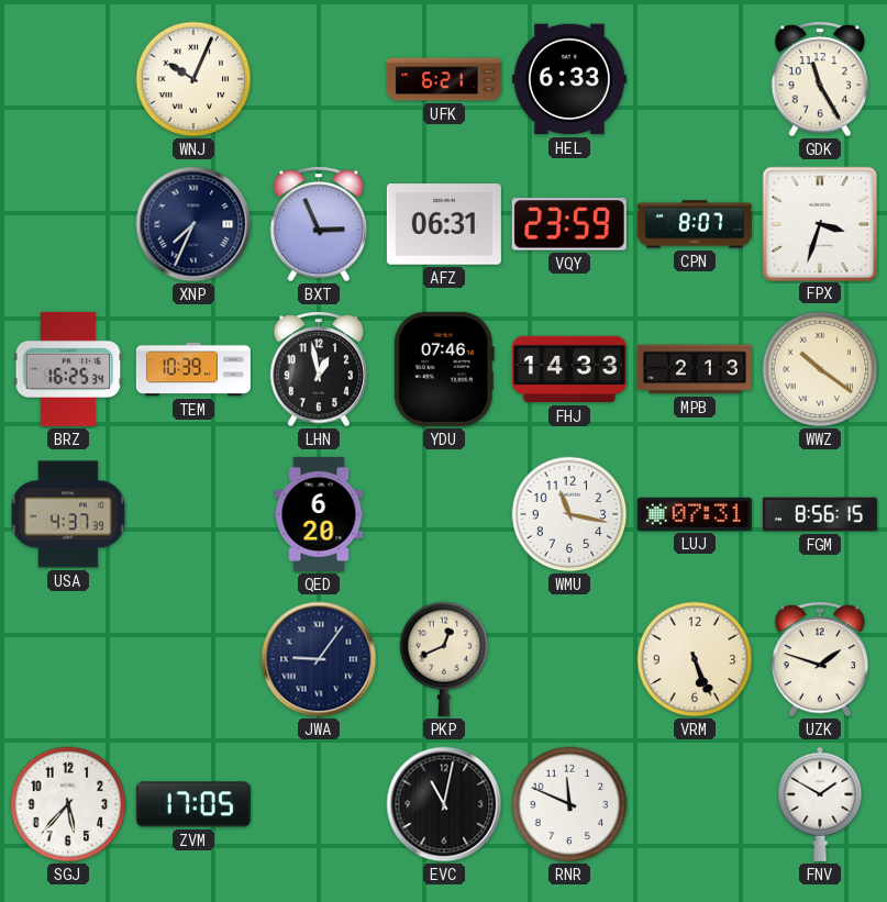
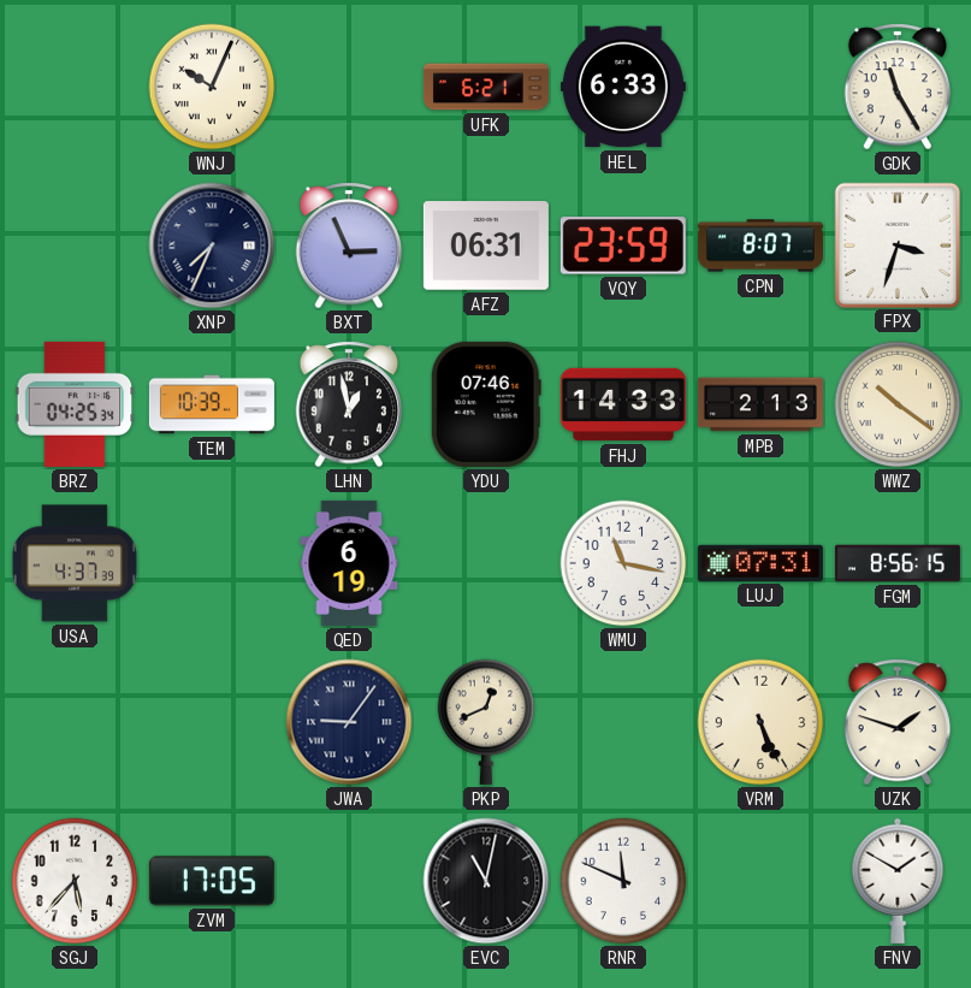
BRZ: 16:25 -> 04:25
QED: 6:20 -> 6:19
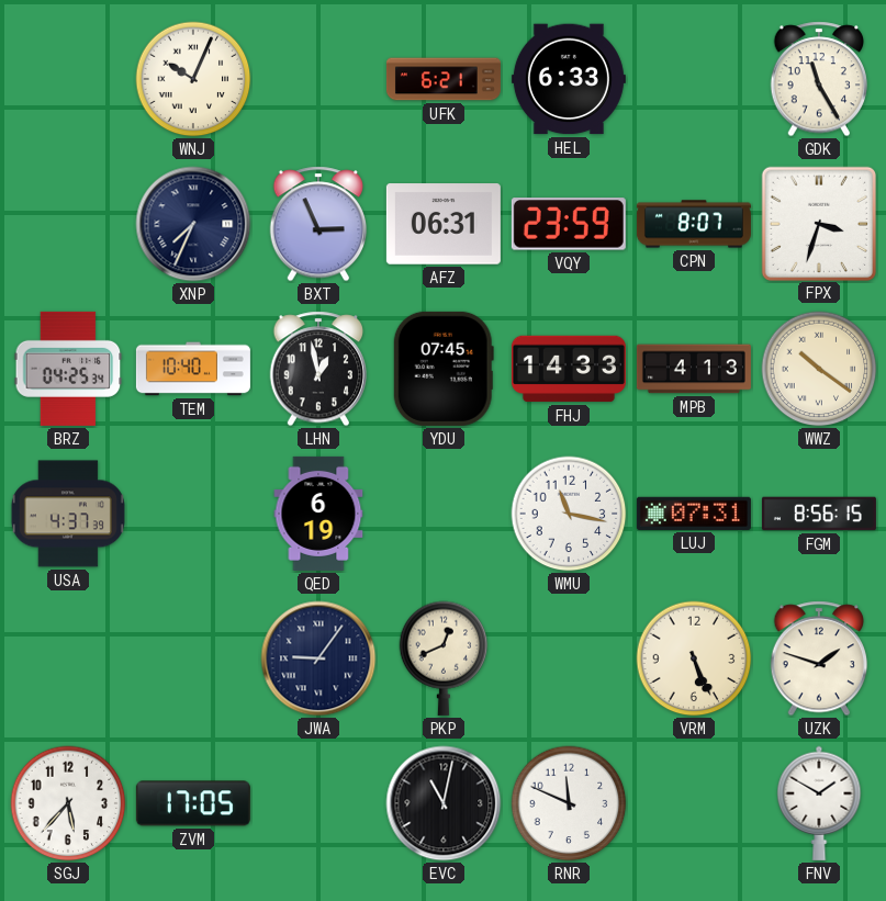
TEM: 10:39 -> 10:40
YDU: 07:46 -> 07:45
MPB: 2:13 -> 4:13
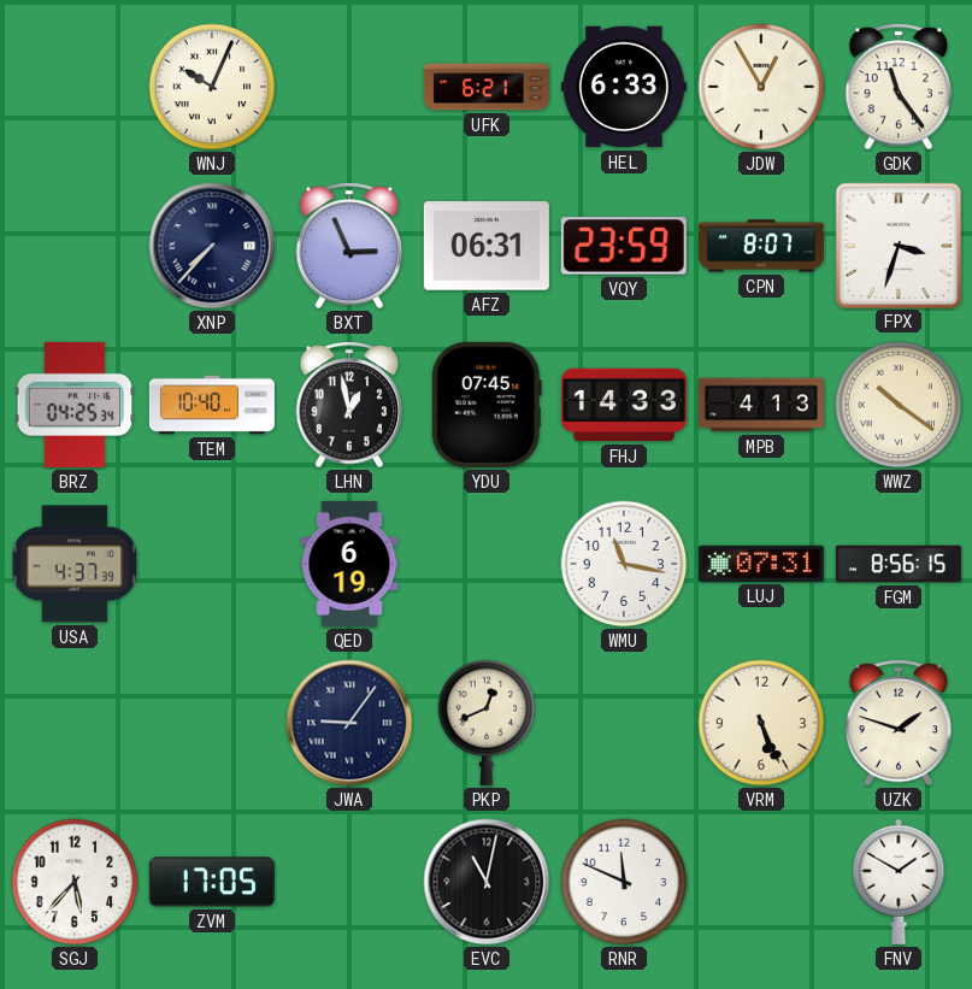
JDW: none -> 12:55
GDK: 11:25 -> 11:24
XNP: 7:34 -> 7:37
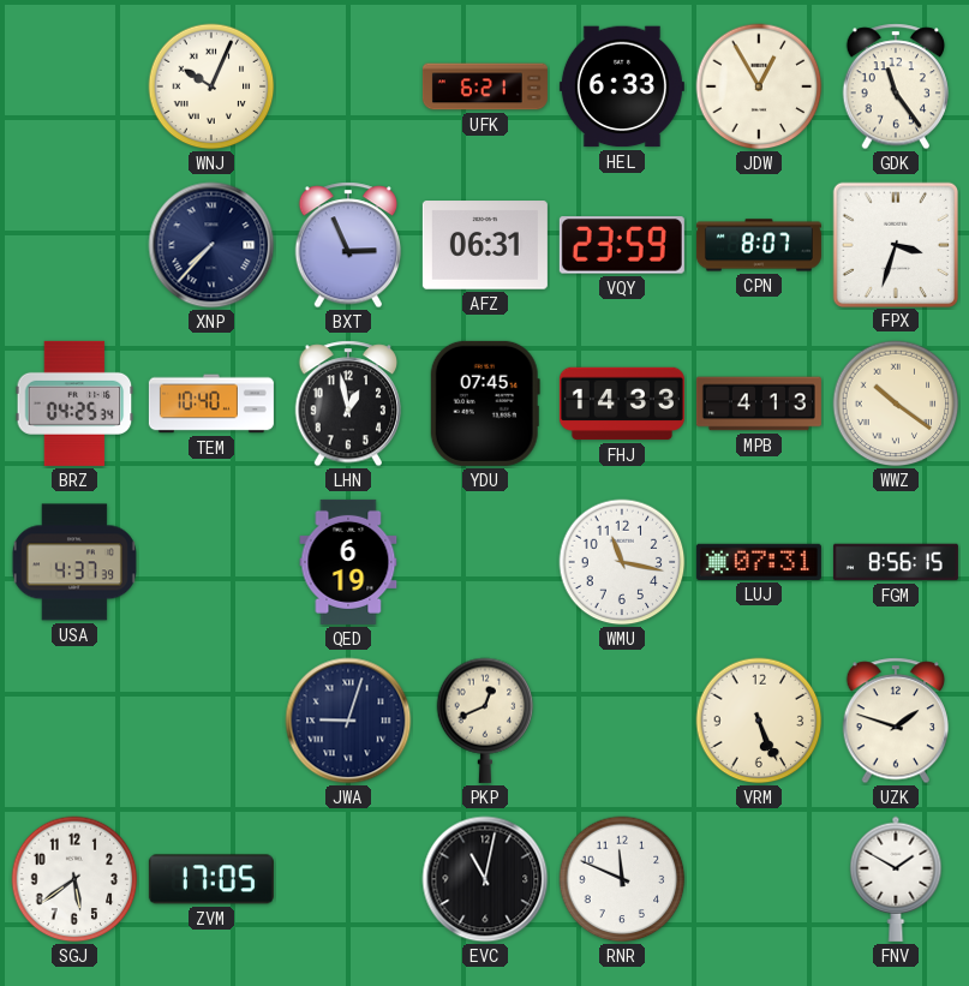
JWA: 9:06 -> 9:03
SGJ: 5:37 -> 5:39
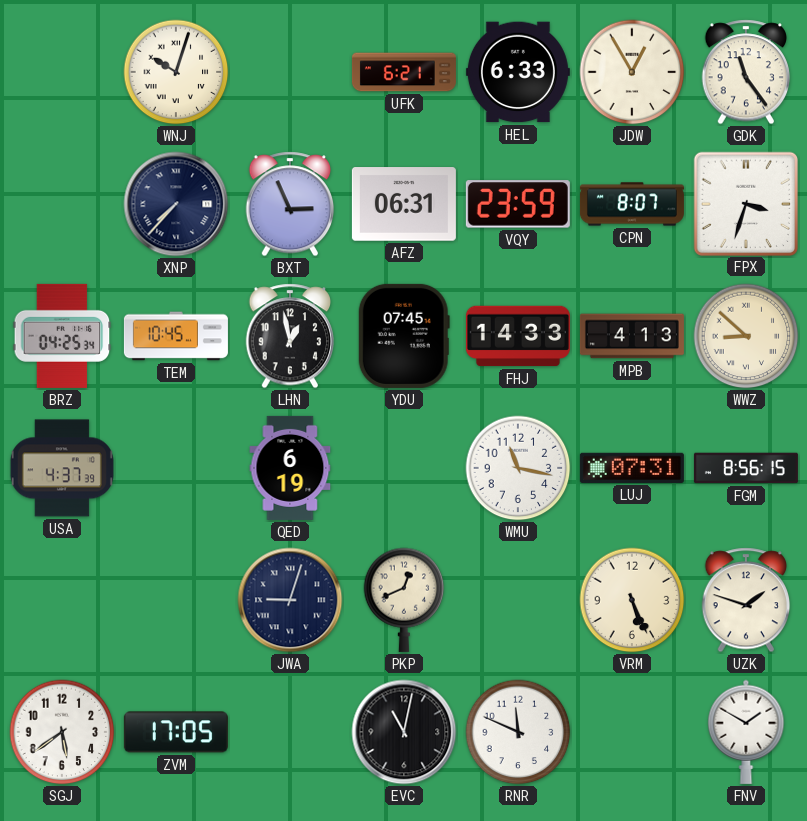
WNJ: 10:04 -> 10:03
TEM: 10:40 -> 10:45
WWZ: 10:21 -> 8:52
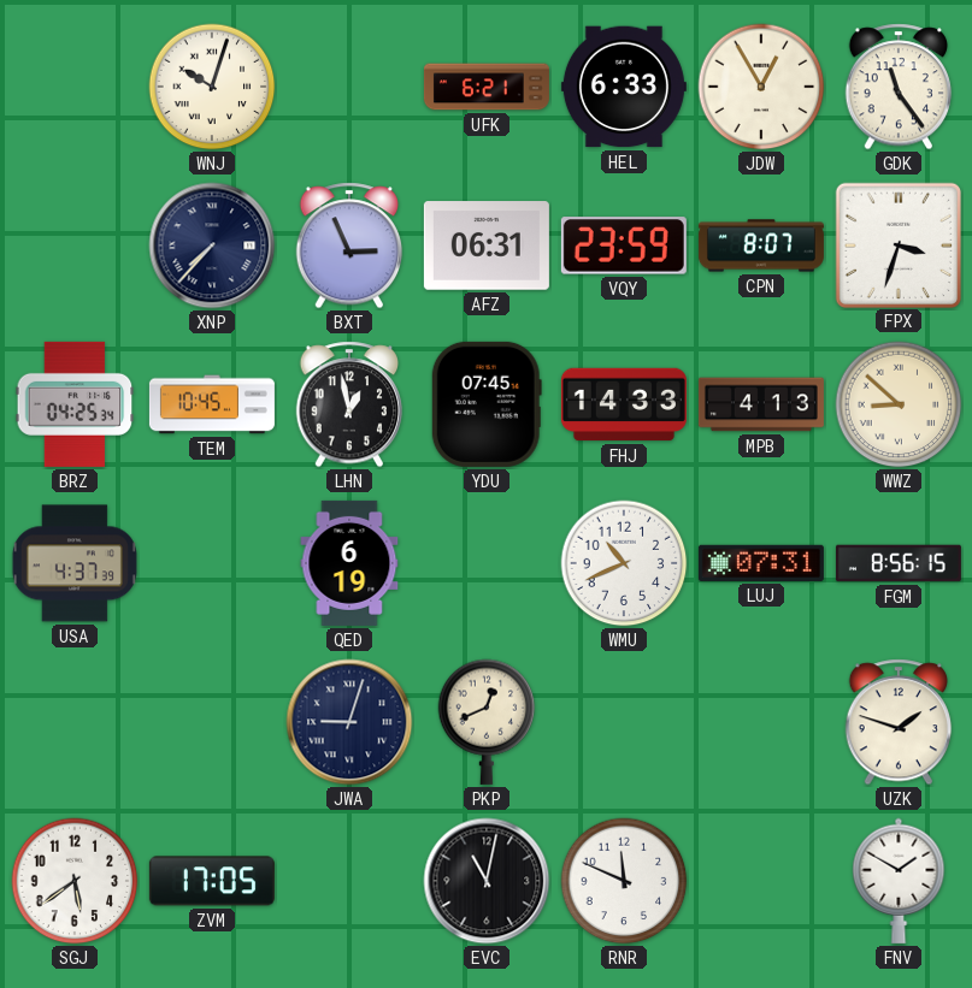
WMU: 11:17 -> 10:41
VRM: 5:26 -> none
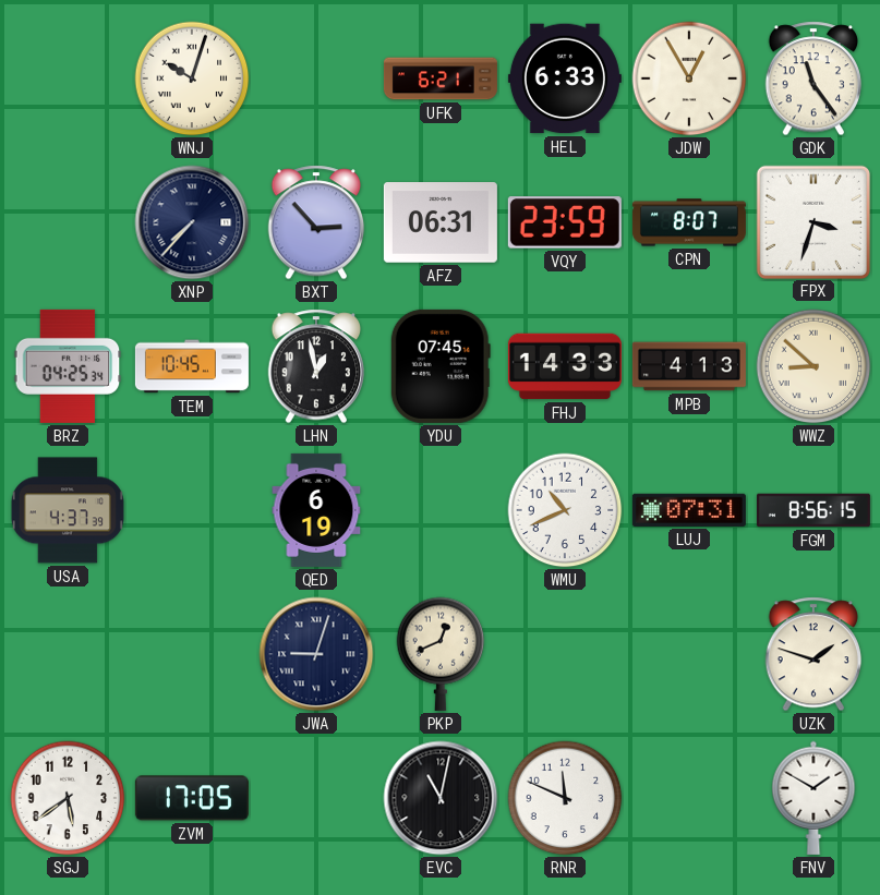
BXT: 2:56 -> 2:53
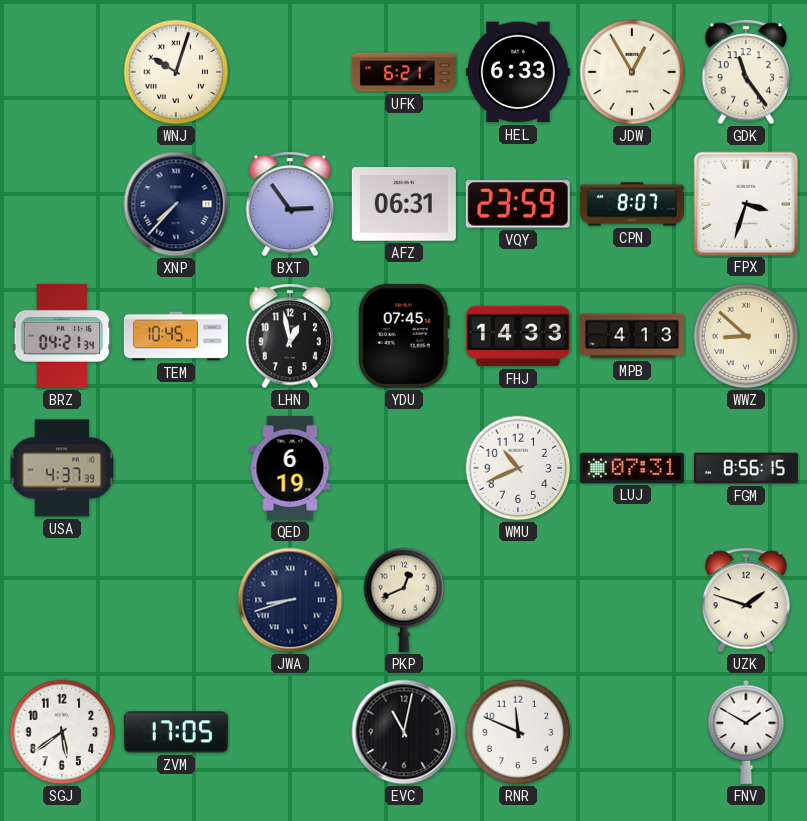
BXT: 2:53 -> 2:54
BRZ: 04:25 -> 04:21
JWA: 9:03 -> 8:42
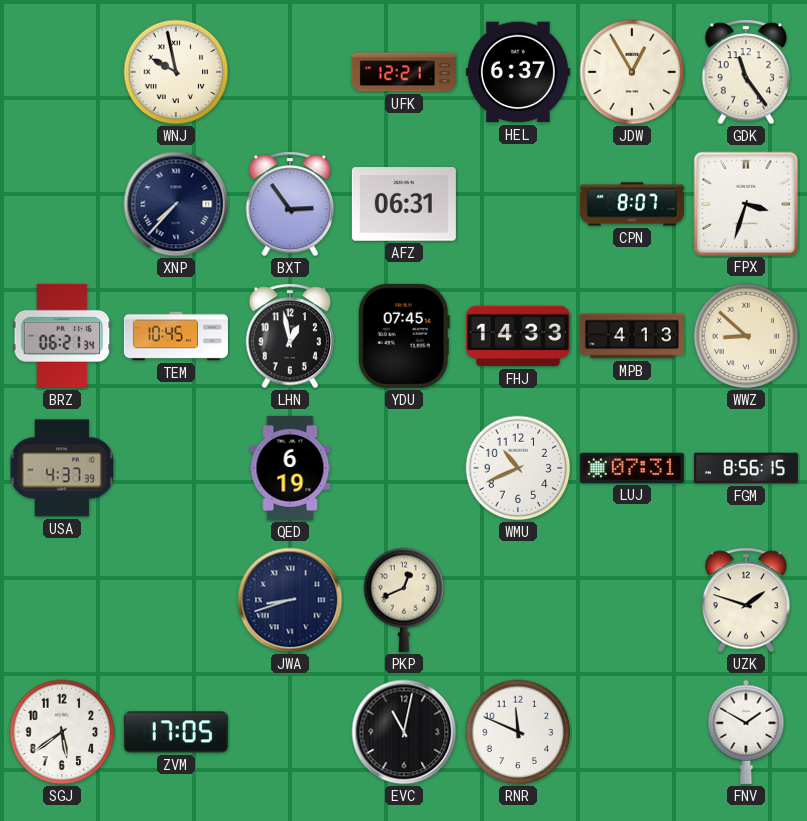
WNJ: 10:03 -> 9:58
UFK: 6:21 -> 12:21
HEL: 6:33 -> 6:37
VQY: 23:59 -> none
BRZ: 04:21 -> 06:21
